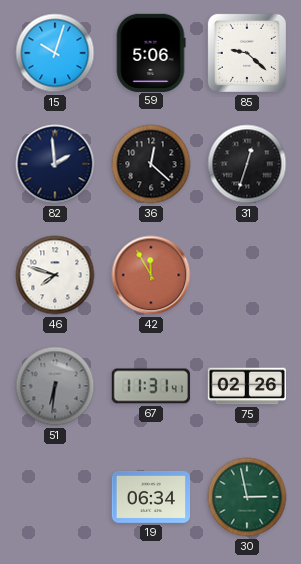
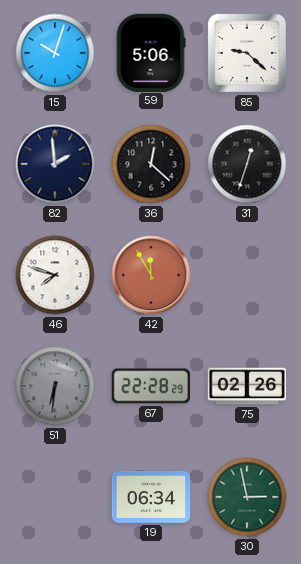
67: 11:31 -> 22:28
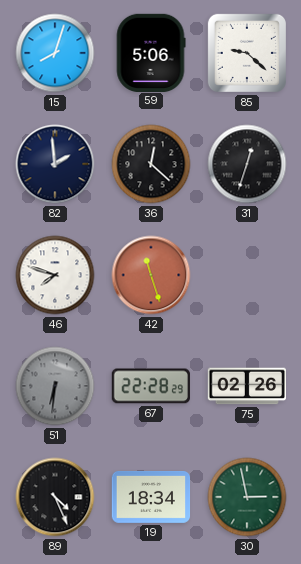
15: 10:03 -> 8:03
42: 11:55 -> 11:27
89: none -> 4:26
19: 06:34 -> 18:34
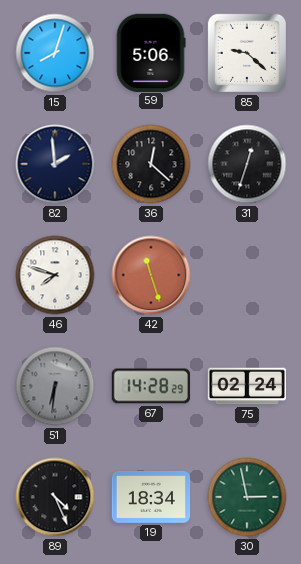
67: 22:28 -> 14:28
75: 02:26 -> 02:24
